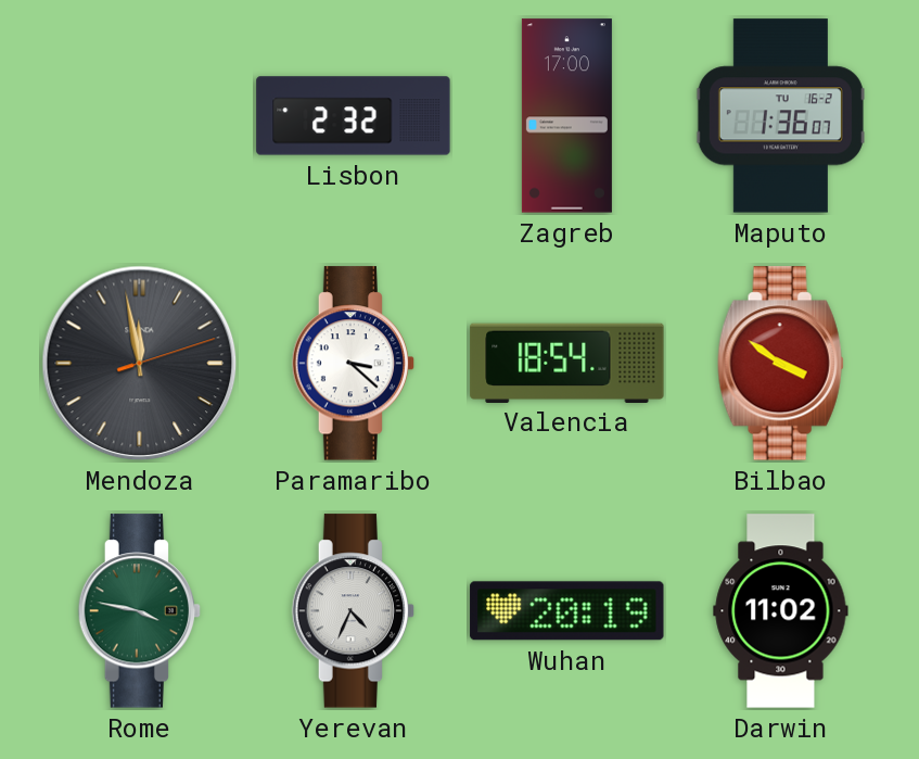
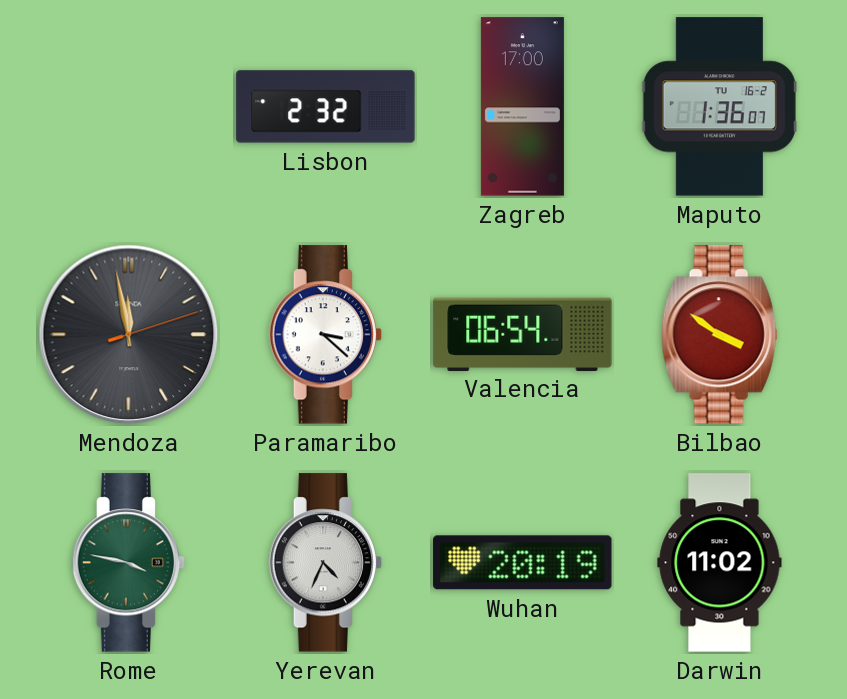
Valencia: 18:54 -> 06:54
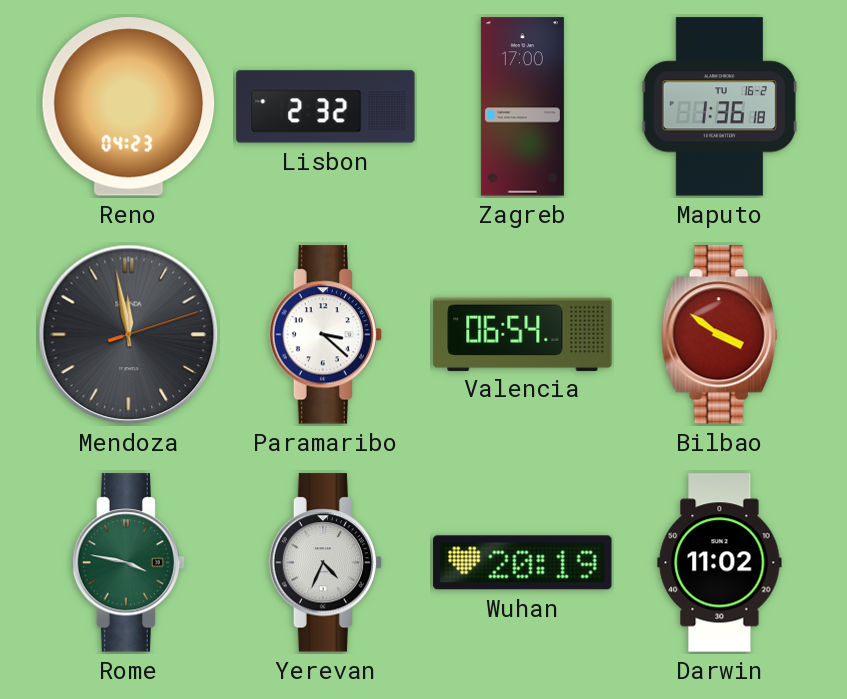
Reno: none -> 04:23
Maputo: 1:36:07 -> 1:36:18
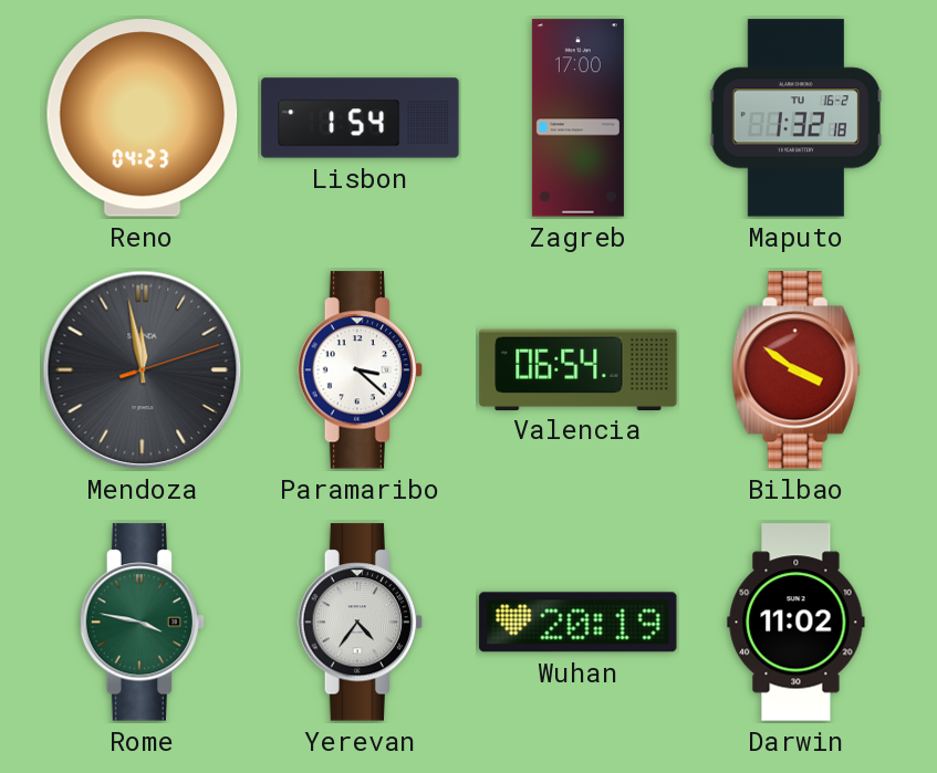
Lisbon: 2:32 -> 1:54
Maputo: 1:36 -> 1:32
Yerevan: 4:34 -> 4:36
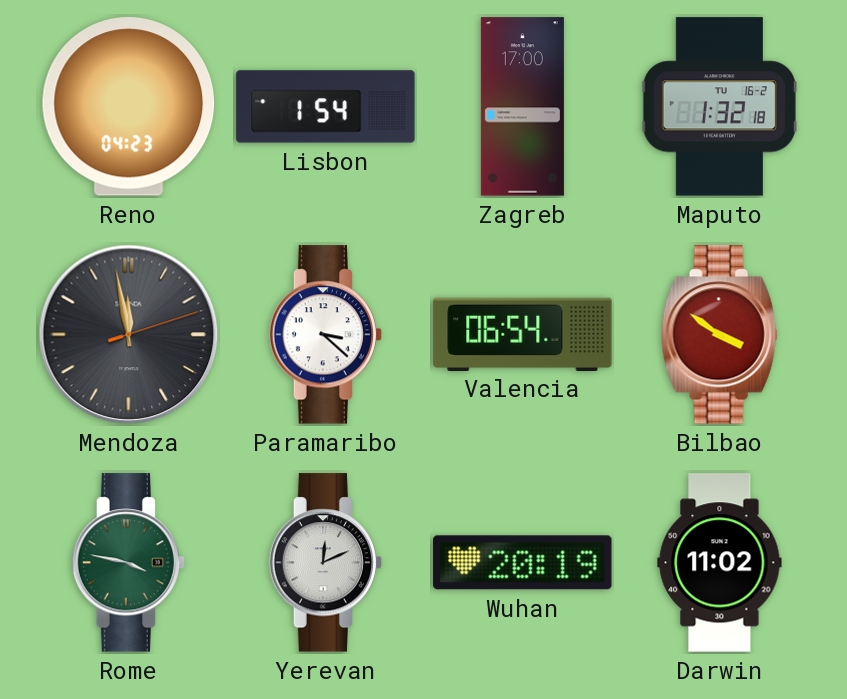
Yerevan: 4:36 -> 12:11
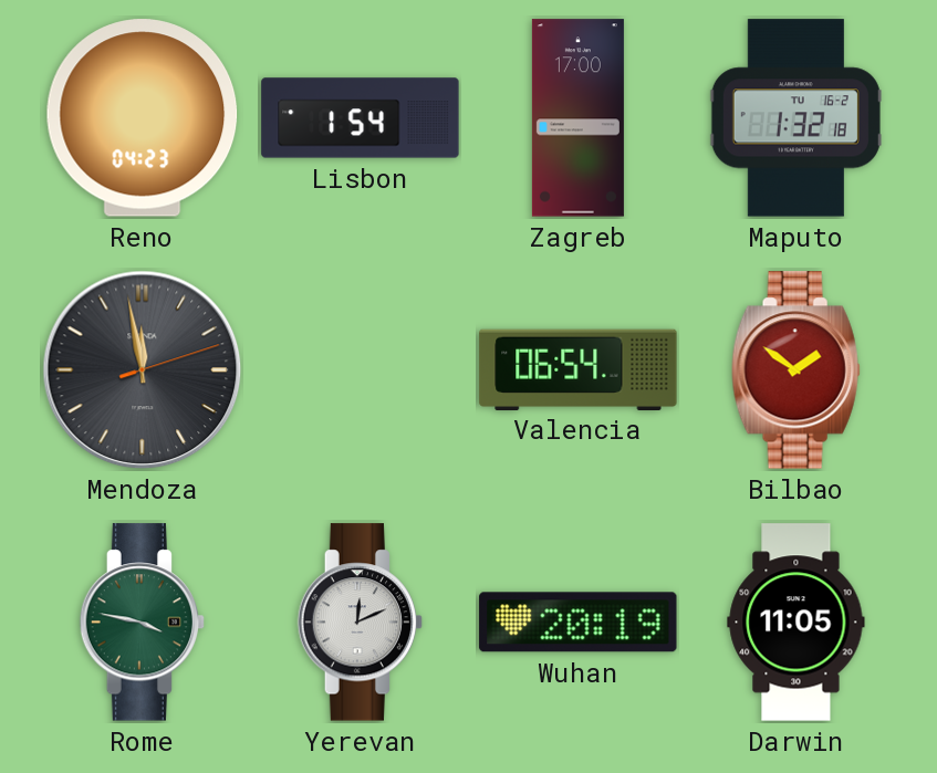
Paramaribo: 3:22 -> none
Bilbao: 3:51 -> 1:51
Darwin: 11:02 -> 11:05
